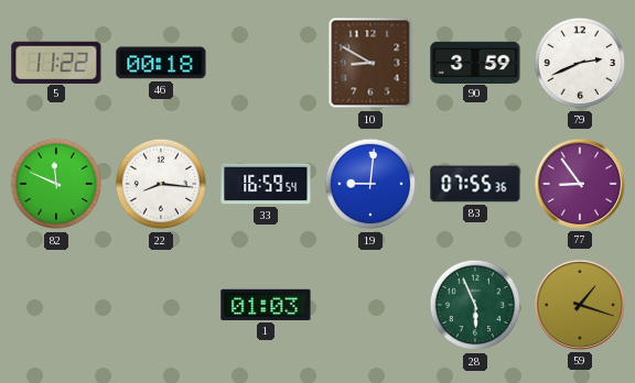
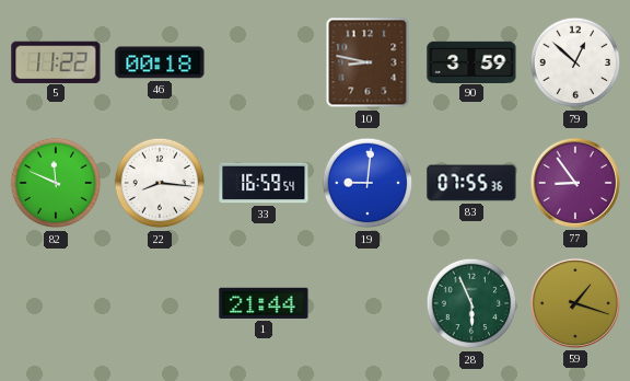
10: 8:50 -> 8:47
79: 2:41 -> 12:52
1: 01:03 -> 21:44
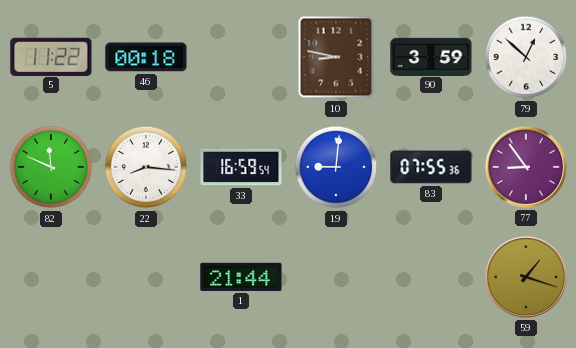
28: 5:56 -> none
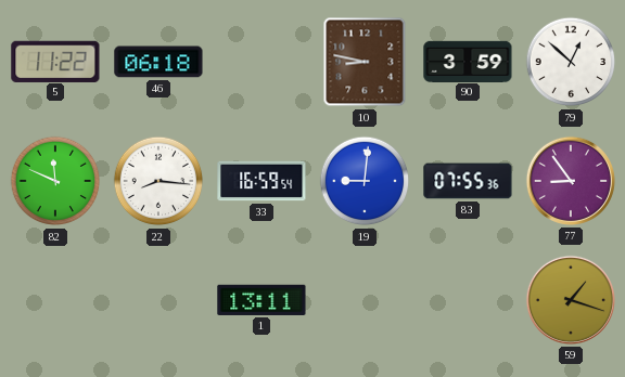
46: 00:18 -> 06:18
1: 21:44 -> 13:11
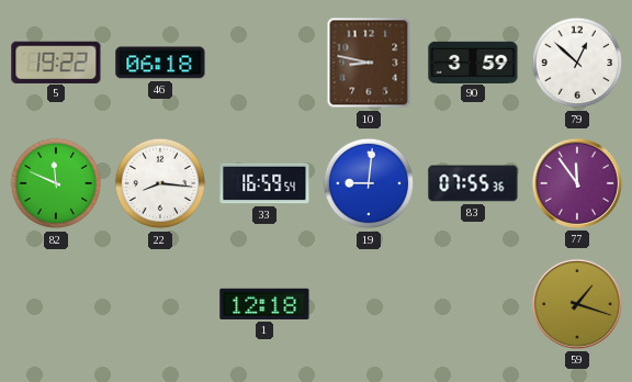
5: 11:22 -> 19:22
77: 8:54 -> 11:54
1: 13:11 -> 12:18
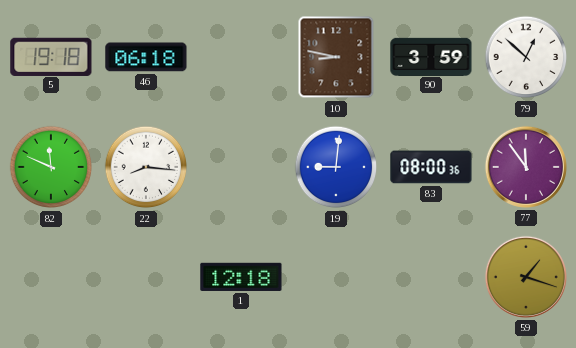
5: 19:22 -> 19:18
33: 16:59 -> none
83: 07:55 -> 08:00
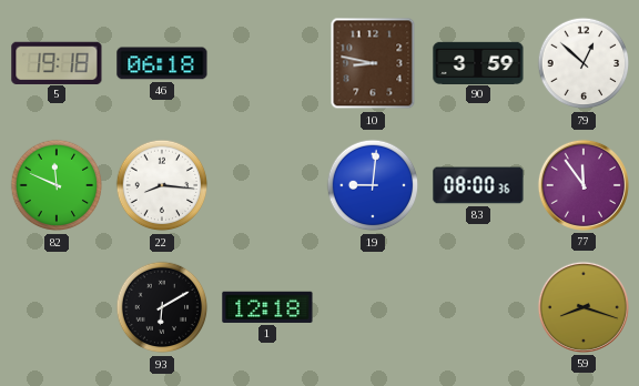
93: none -> 6:10
59: 1:18 -> 8:18
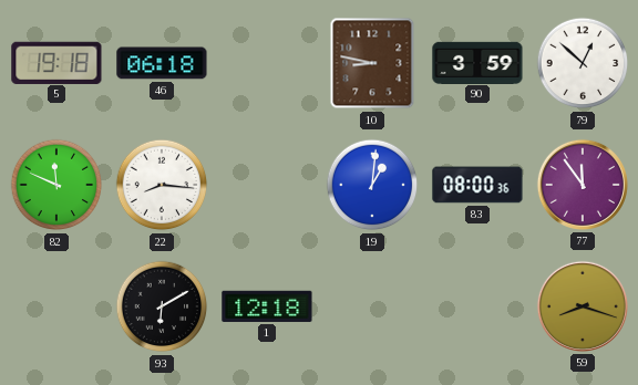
19: 9:01 -> 1:01
